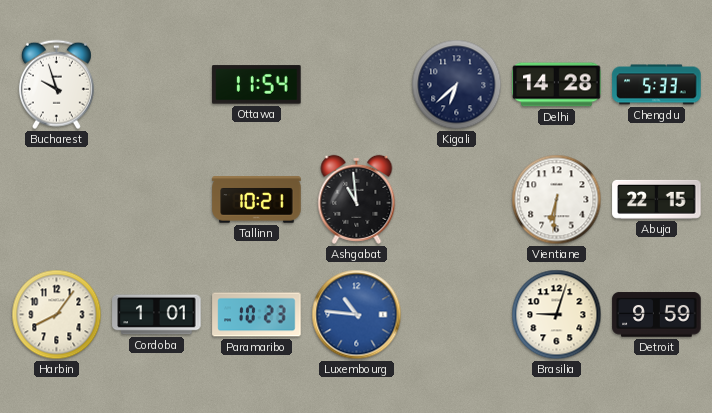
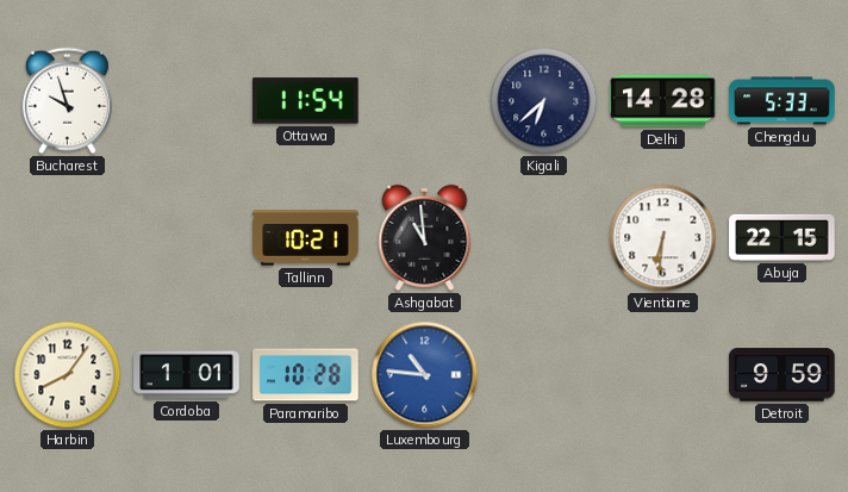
Paramaribo: 10:23 -> 10:28
Brasilia: 9:03 -> none
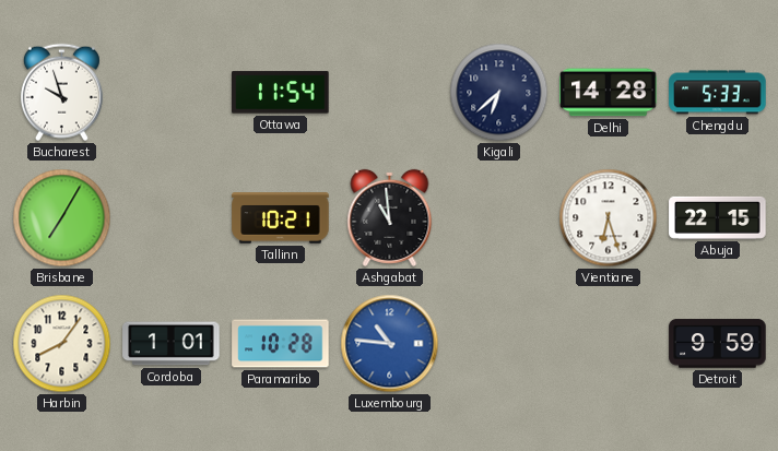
Brisbane: none -> 7:05
Vientiane: 6:31 -> 6:27
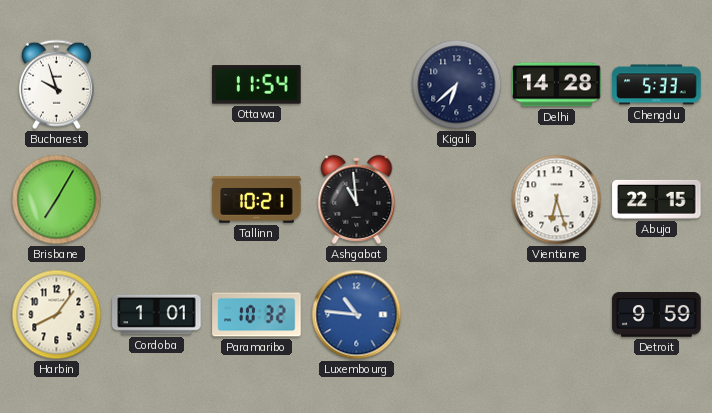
Paramaribo: 10:28 -> 10:32
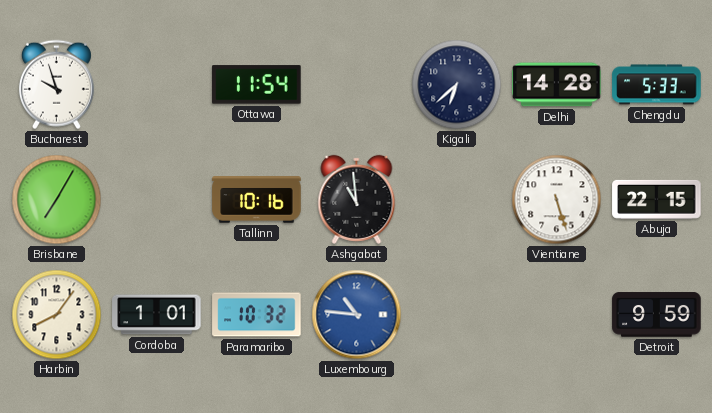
Tallinn: 10:21 -> 10:16
Vientiane: 6:27 -> 5:27
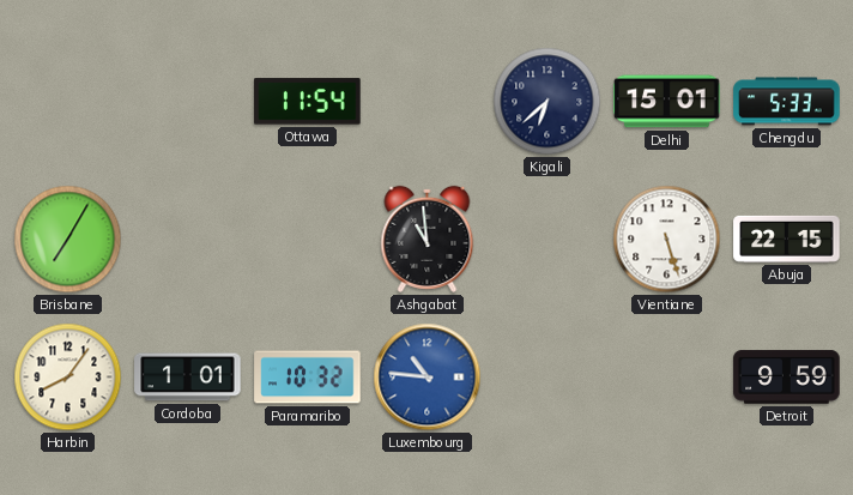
Bucharest: 9:57 -> none
Delhi: 14:28 -> 15:01
Tallinn: 10:16 -> none
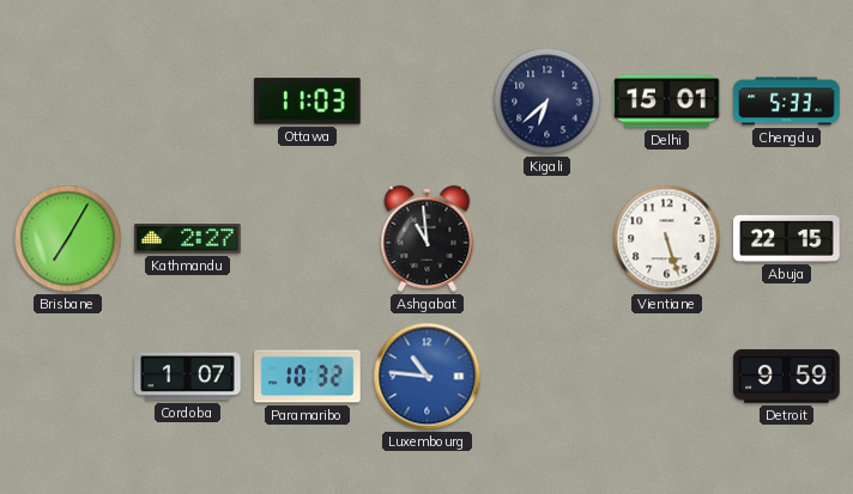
Ottawa: 11:54 -> 11:03
Kathmandu: none -> 2:27
Harbin: 8:06 -> none
Cordoba: 1:01 -> 1:07
